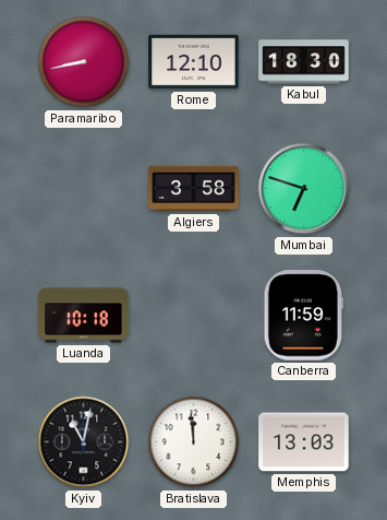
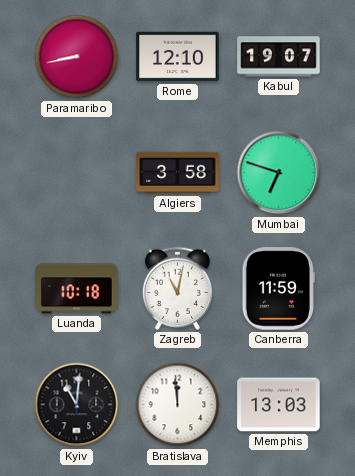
Kabul: 18:30 -> 19:07
Zagreb: none -> 11:02
Kyiv: 11:02 -> 11:01
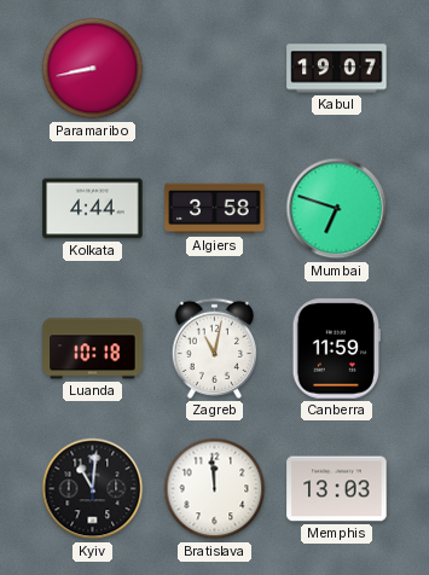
Rome: 12:10 -> none
Kolkata: none -> 4:44
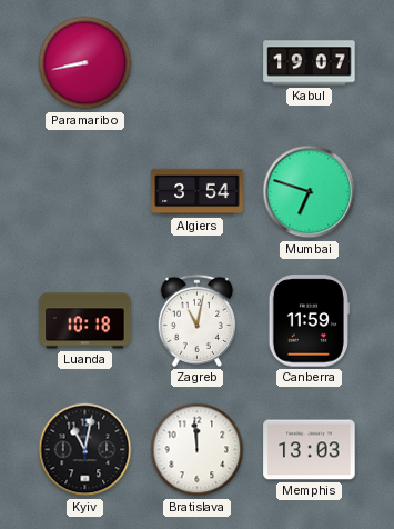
Kolkata: 4:44 -> none
Algiers: 3:58 -> 3:54
Kyiv: 11:01 -> 11:02
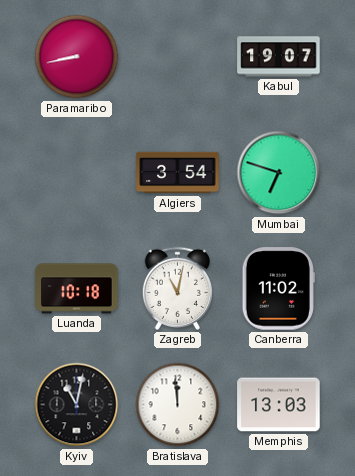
Canberra: 11:59 -> 11:02
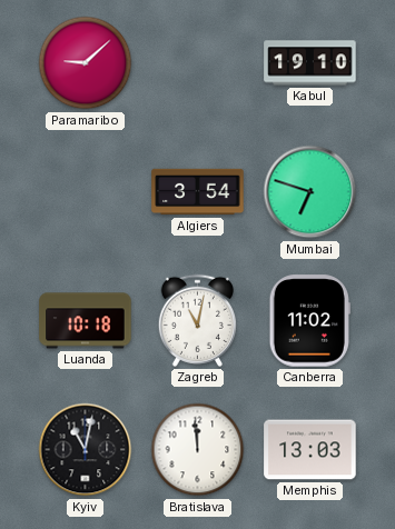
Paramaribo: 8:43 -> 9:08
Kabul: 19:07 -> 19:10
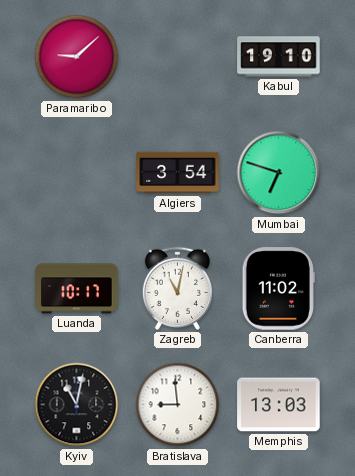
Luanda: 10:18 -> 10:17
Bratislava: 11:59 -> 8:59
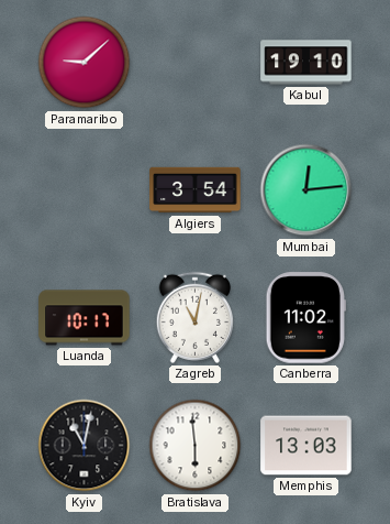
Mumbai: 6:48 -> 12:14
Bratislava: 8:59 -> 5:59
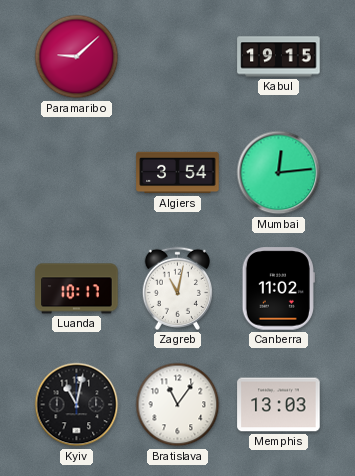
Kabul: 19:10 -> 19:15
Bratislava: 5:59 -> 11:06
